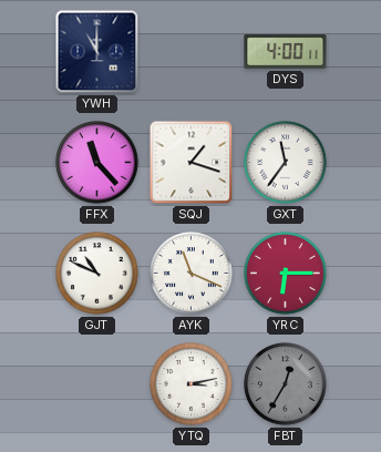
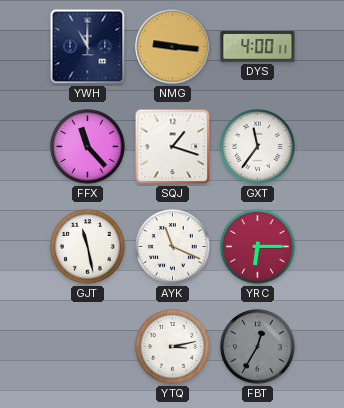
NMG: none -> 9:16
GJT: 10:49 -> 11:28
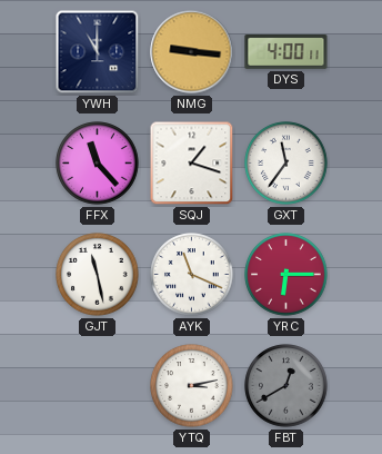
FBT: 12:35 -> 12:40
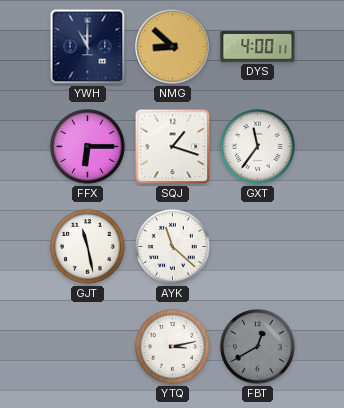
NMG: 9:16 -> 8:52
FFX: 11:23 -> 6:15
AYK: 11:19 -> 11:22
YRC: 6:15 -> none
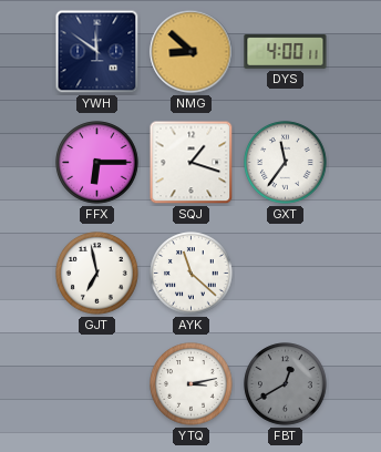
YWH: 11:00 -> 11:51
GJT: 11:28 -> 6:58
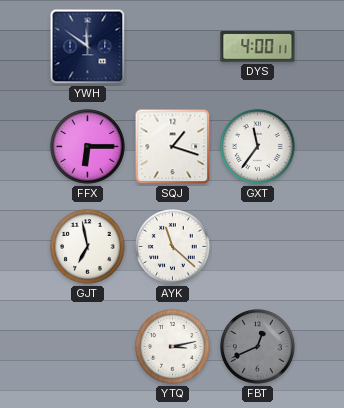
NMG: 8:52 -> none
FBT: 12:40 -> 12:41
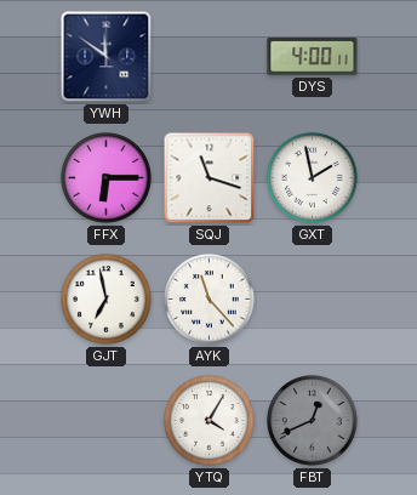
SQJ: 1:18 -> 11:18
GXT: 11:36 -> 1:58
AYK: 11:22 -> 11:23
YTQ: 3:13 -> 4:05
